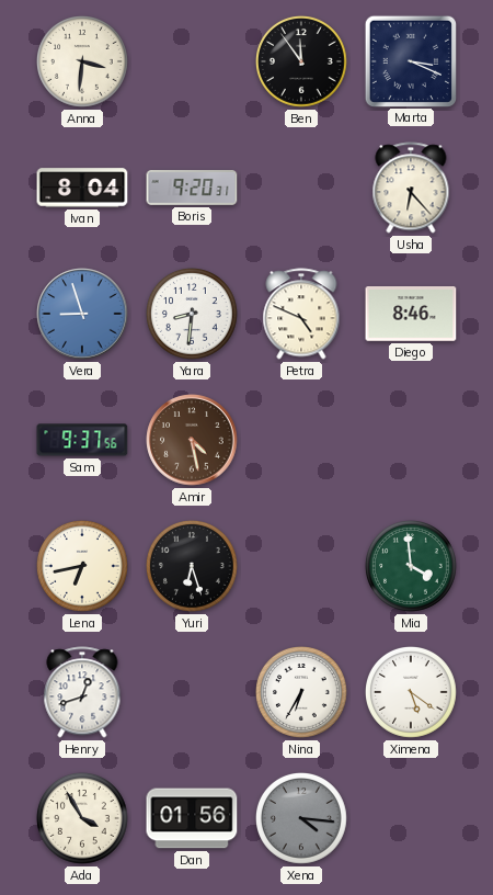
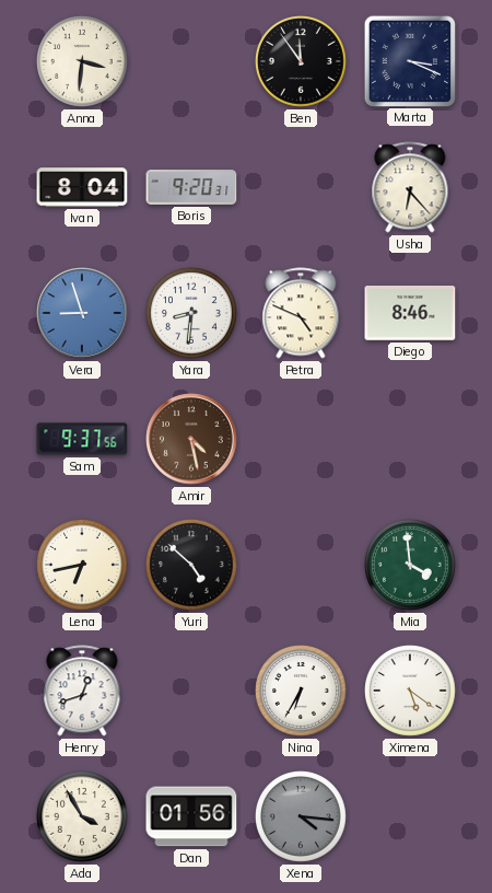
Yuri: 6:27 -> 4:52
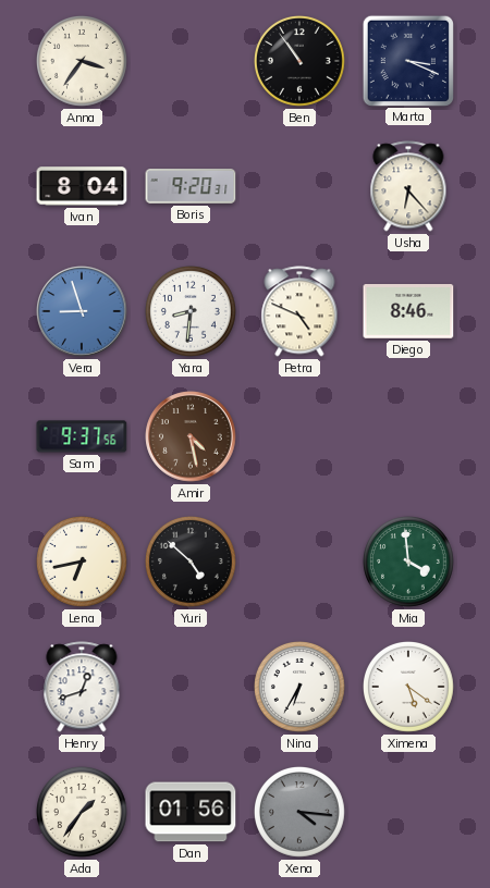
Anna: 3:31 -> 3:36
Ben: 11:54 -> 10:54
Ada: 3:55 -> 1:36
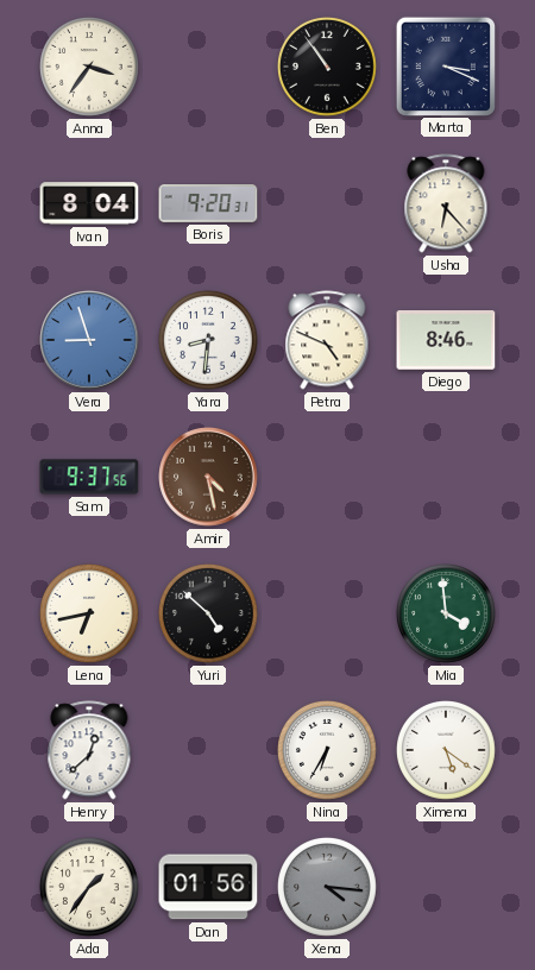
Henry: 12:42 -> 12:38
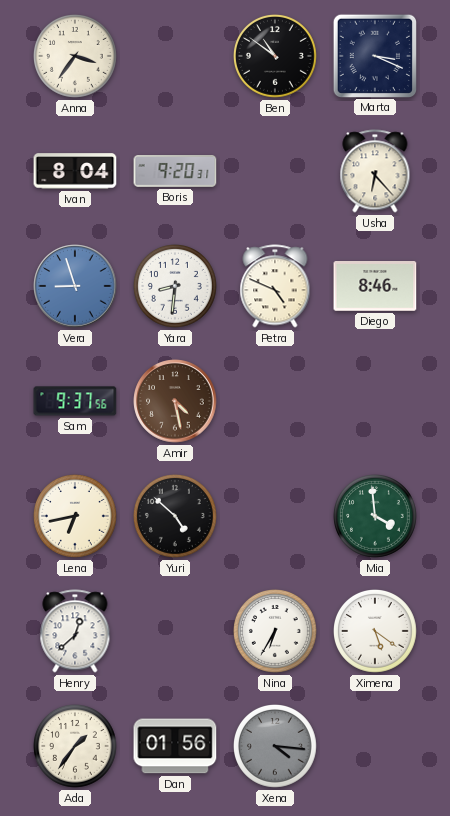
Ben: 10:54 -> 10:51
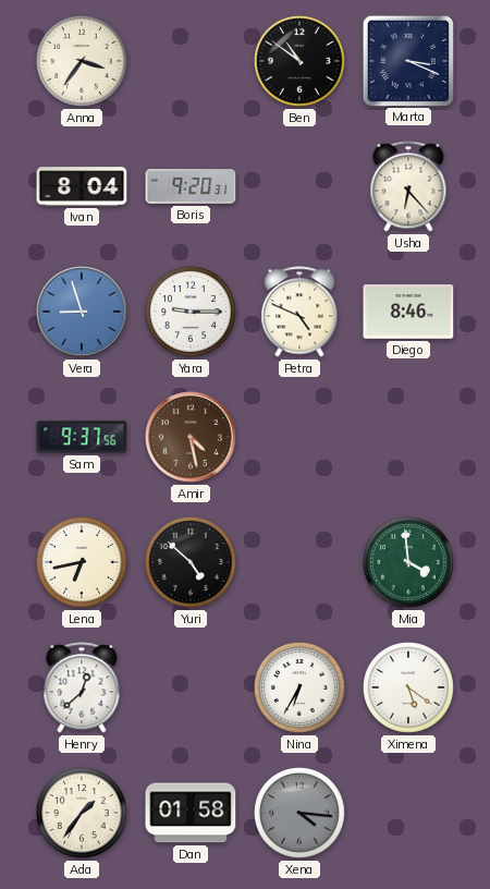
Yara: 8:31 -> 9:15
Dan: 01:56 -> 01:58
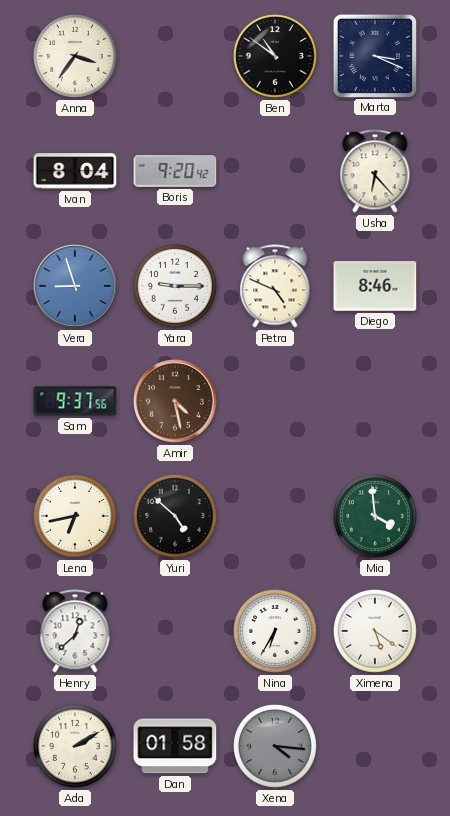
Boris: 9:20:31 -> 9:20:42
Ada: 1:36 -> 2:10
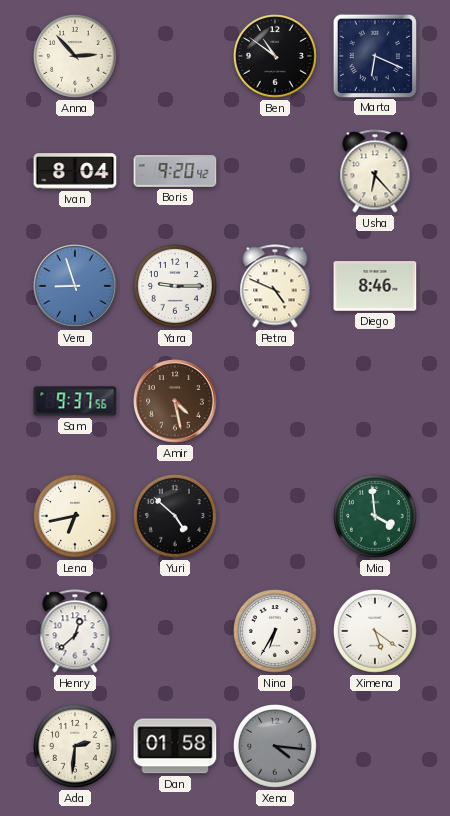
Anna: 3:36 -> 2:53
Marta: 3:19 -> 6:19
Ada: 2:10 -> 2:31
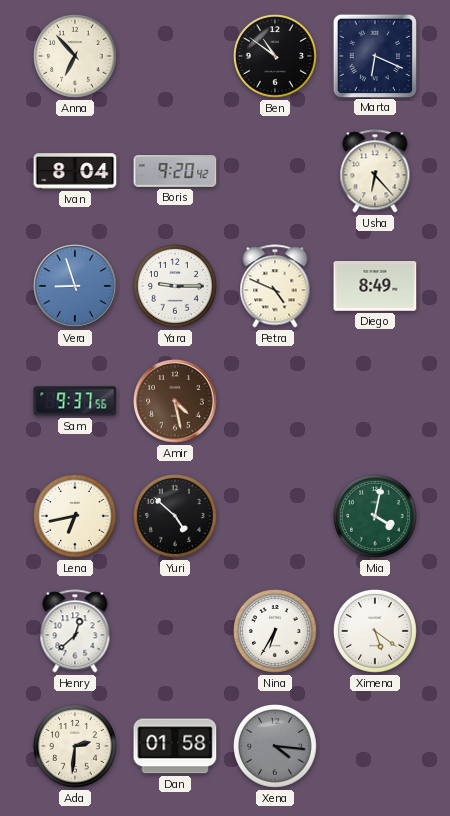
Anna: 2:53 -> 6:53
Diego: 8:46 -> 8:49
Mia: 3:59 -> 4:02
